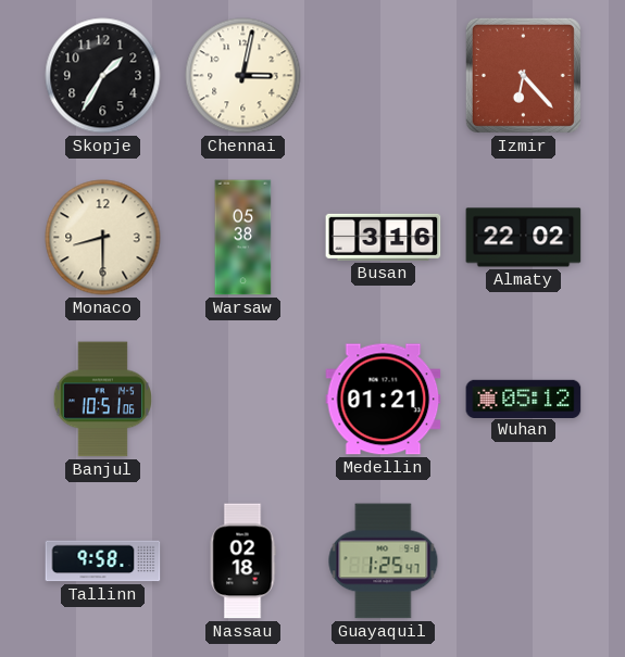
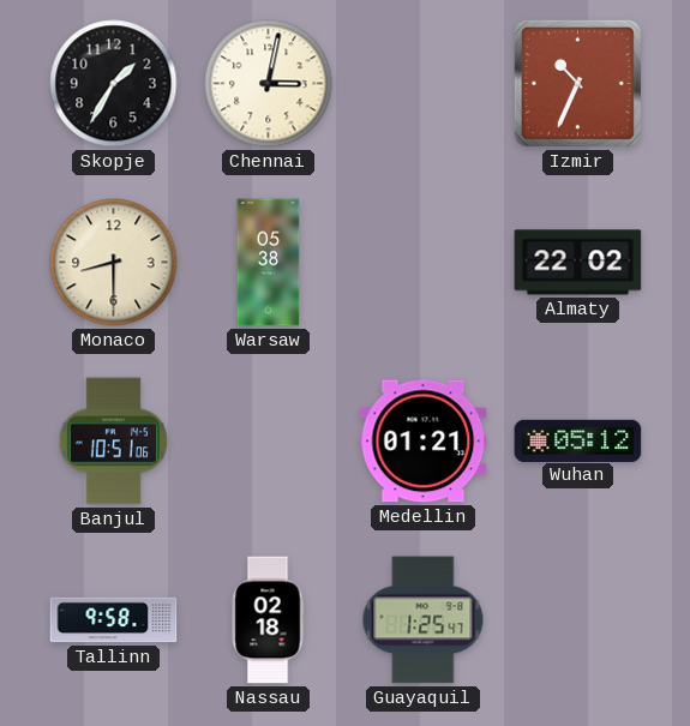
Izmir: 6:23 -> 10:34
Busan: 3:16 -> none
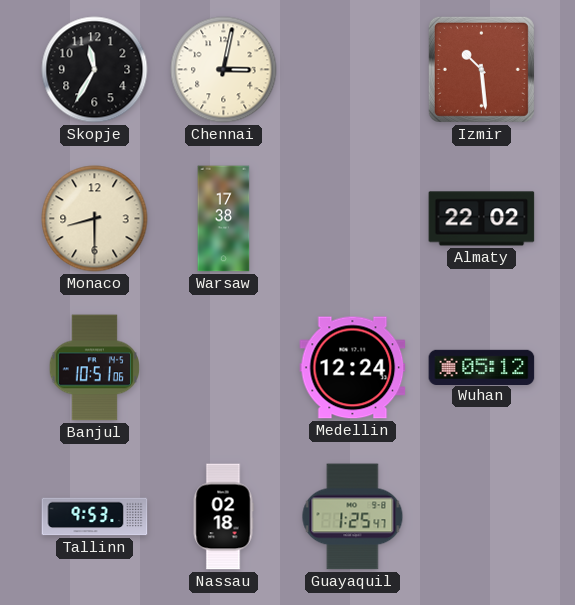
Skopje: 1:35 -> 11:35
Izmir: 10:34 -> 10:29
Warsaw: 05:38 -> 17:38
Medellin: 01:21 -> 12:24
Tallinn: 9:58 -> 9:53
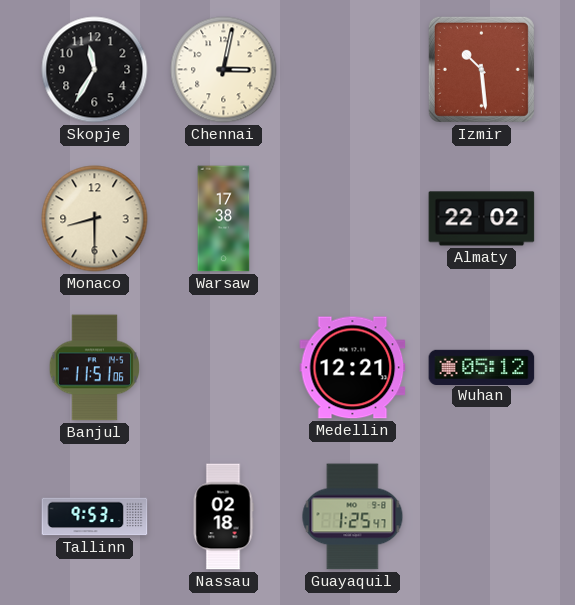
Banjul: 10:51 -> 11:51
Medellin: 12:24 -> 12:21
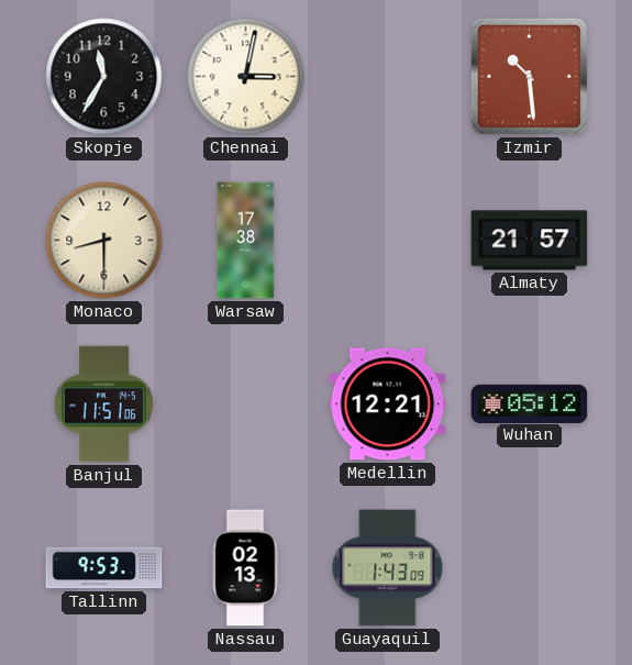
Almaty: 22:02 -> 21:57
Nassau: 02:18 -> 02:13
Guayaquil: 1:25 -> 1:43
